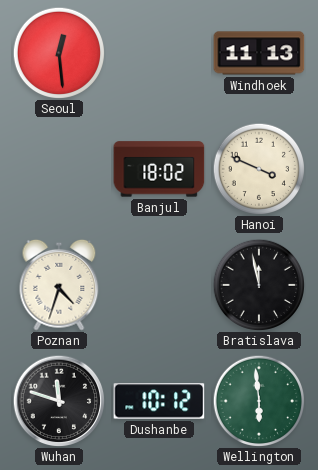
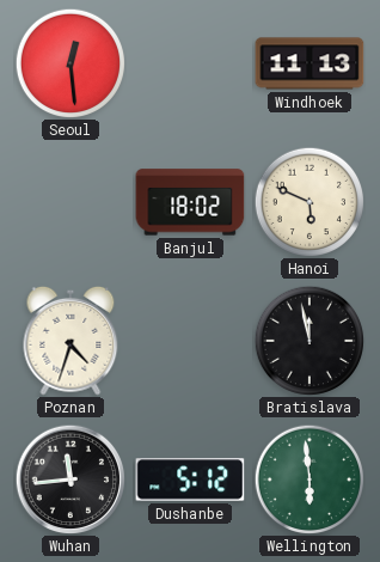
Hanoi: 3:49 -> 5:49
Wuhan: 11:48 -> 11:44
Dushanbe: 10:12 -> 5:12
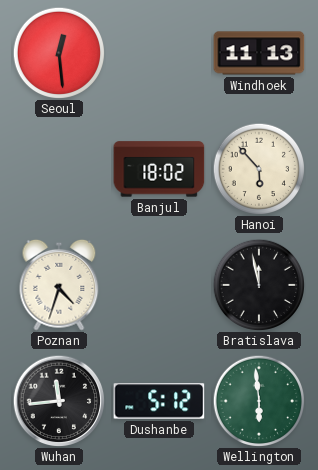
Hanoi: 5:49 -> 5:53
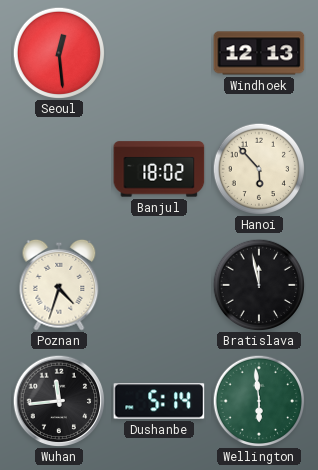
Windhoek: 11:13 -> 12:13
Dushanbe: 5:12 -> 5:14
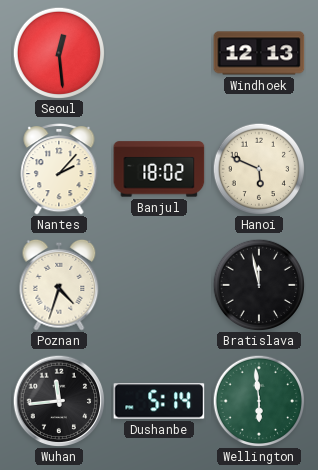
Nantes: none -> 2:07
Hanoi: 5:53 -> 5:49
